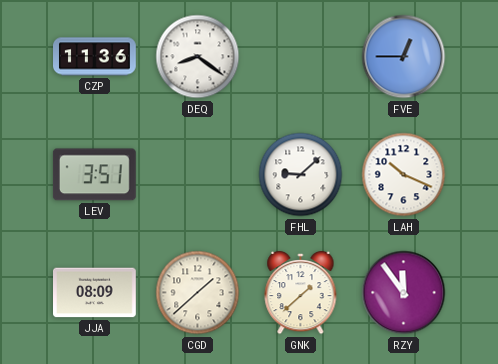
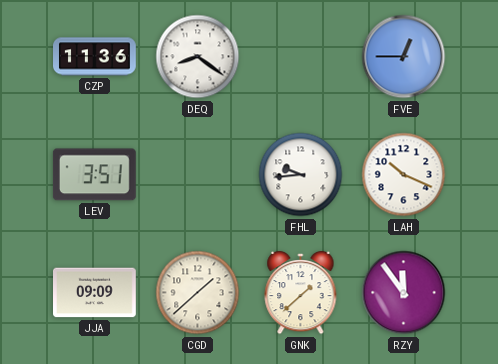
FHL: 9:08 -> 9:44
JJA: 08:09 -> 09:09
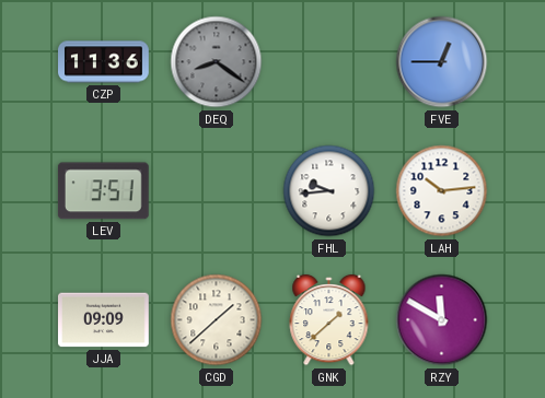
DEQ dial: white -> grey
LAH: 10:19 -> 10:14
RZY: 11:54 -> 11:50
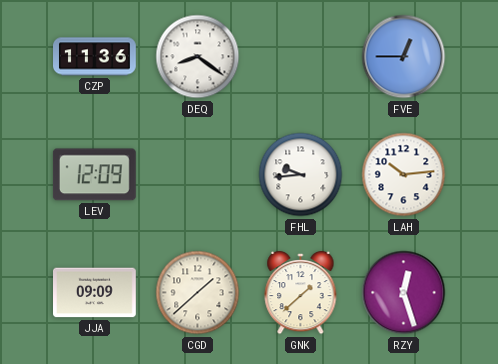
DEQ dial: grey -> white
LEV: 3:51 -> 12:09
RZY: 11:50 -> 12:27
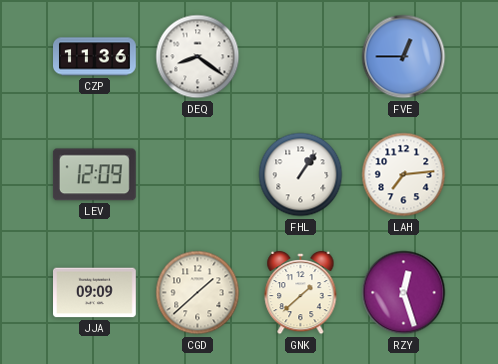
FHL: 9:44 -> 1:06
LAH: 10:14 -> 7:14
